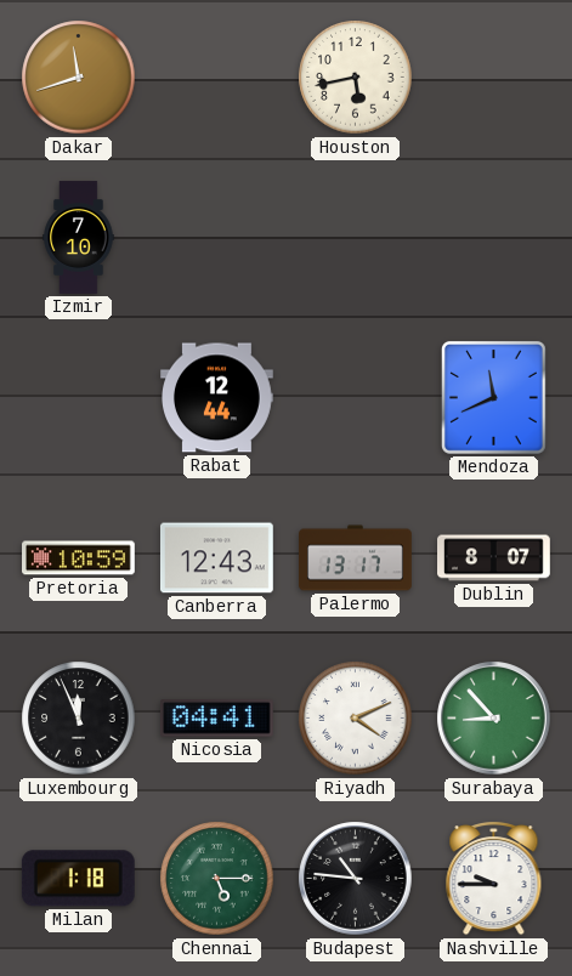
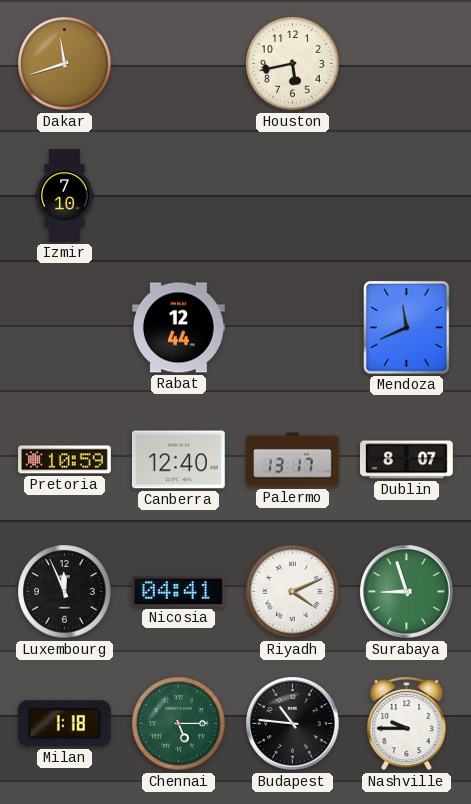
Canberra: 12:43 -> 12:40
Surabaya: 8:53 -> 8:57
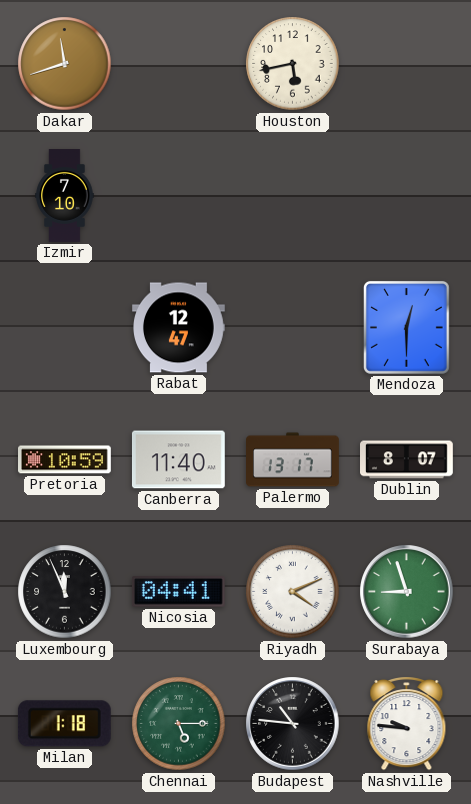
Rabat: 12:44 -> 12:47
Mendoza: 11:41 -> 12:30
Canberra: 12:40 -> 11:40
Nashville: 9:45 -> 9:46
